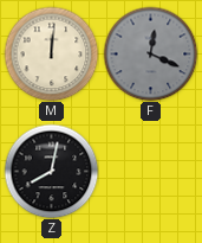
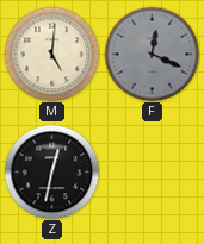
M: 12:01 -> 5:01
Z: 8:02 -> 12:32
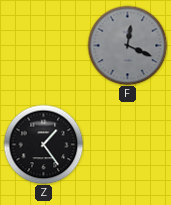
M: 5:01 -> none
Z: 12:32 -> 1:24
